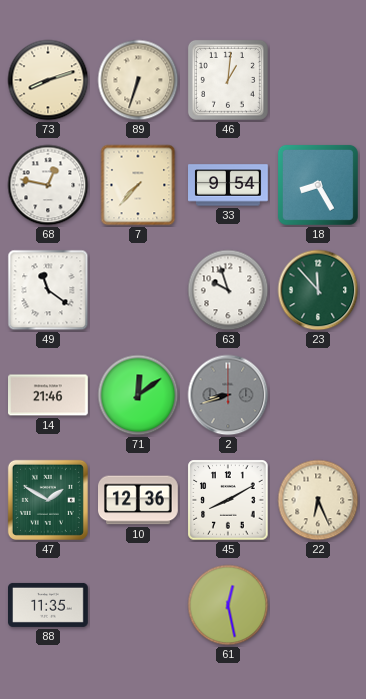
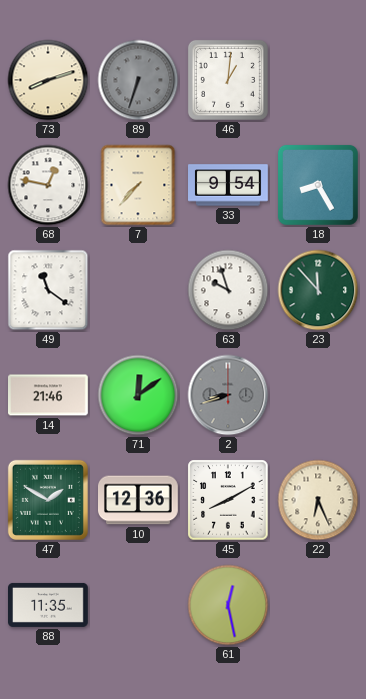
89 dial: cream -> grey
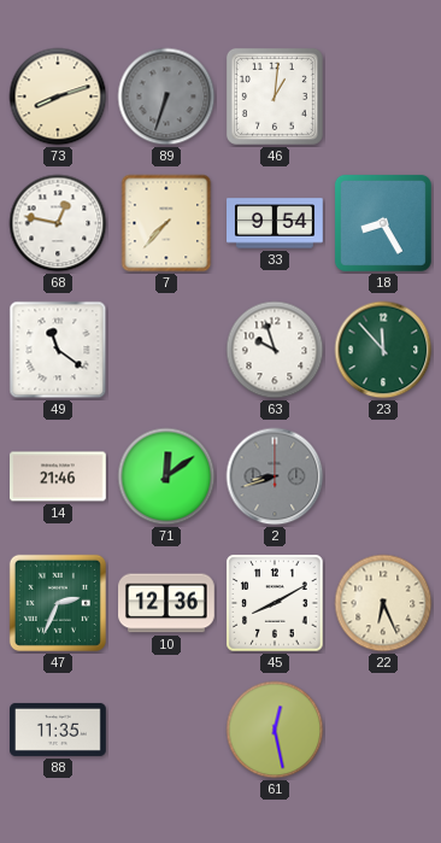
47: 1:50 -> 2:34
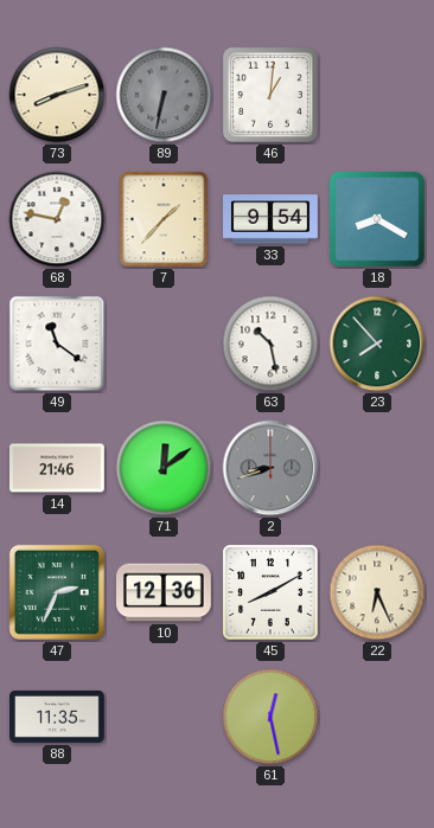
89: 6:33 -> 6:32
7: 7:37 -> 1:37
18: 8:25 -> 8:20
63: 9:57 -> 10:28
23: 11:53 -> 7:53
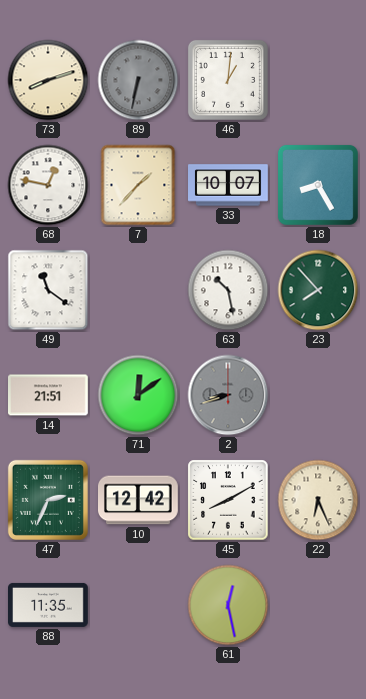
33: 9:54 -> 10:07
18: 8:20 -> 8:25
14: 21:46 -> 21:51
10: 12:36 -> 12:42
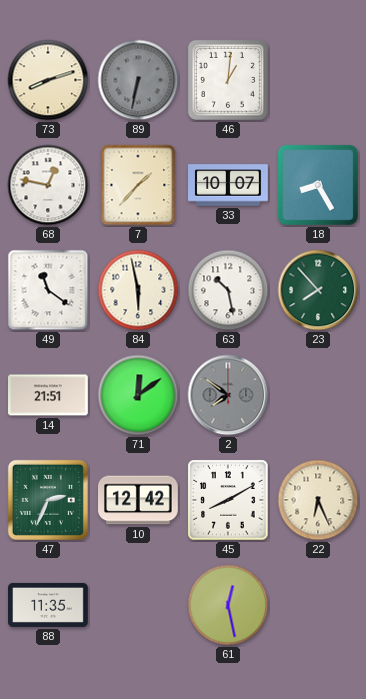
84: none -> 5:58
2: 8:42 -> 7:51
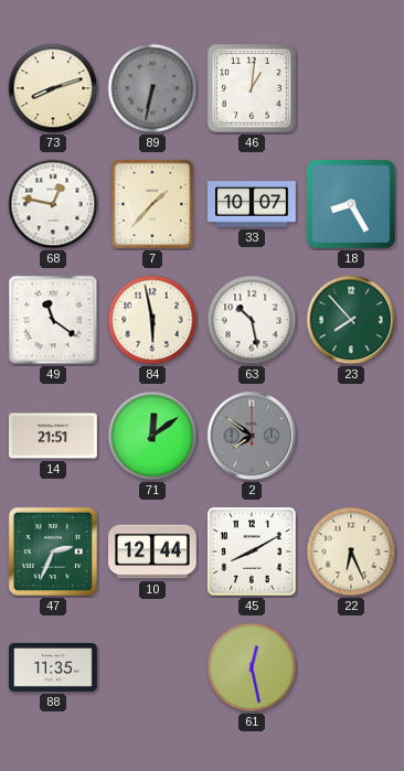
10: 12:42 -> 12:44
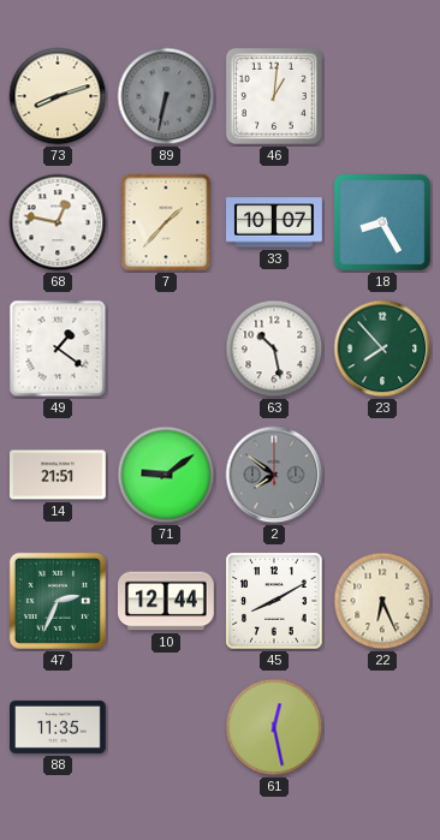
49: 11:21 -> 1:21
84: 5:58 -> none
71: 12:09 -> 9:09
